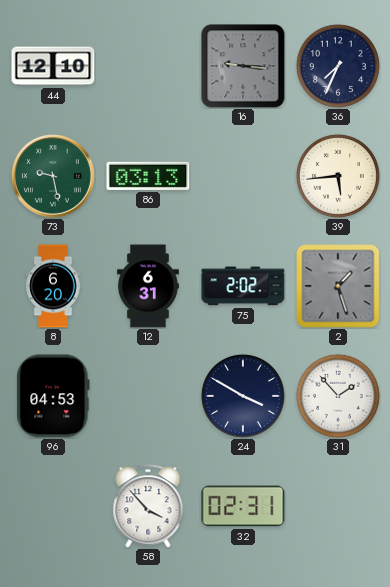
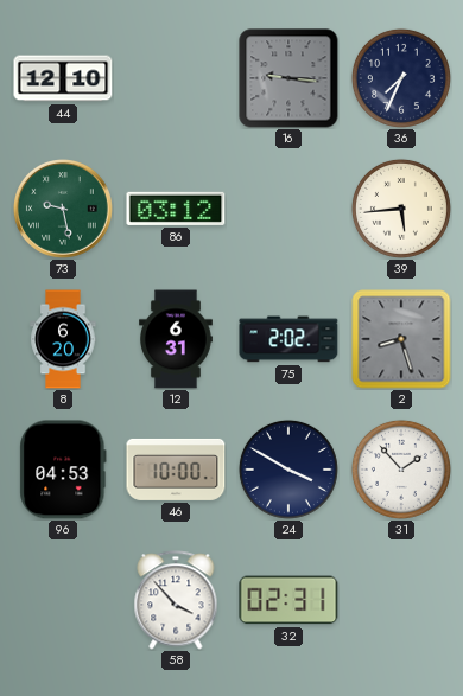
86: 03:13 -> 03:12
2: 1:27 -> 8:27
46: none -> 10:00
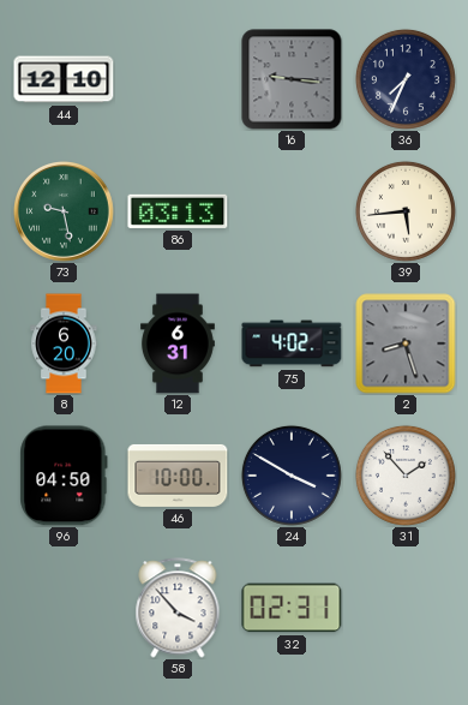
86: 03:12 -> 03:13
75: 2:02 -> 4:02
96: 04:53 -> 04:50
